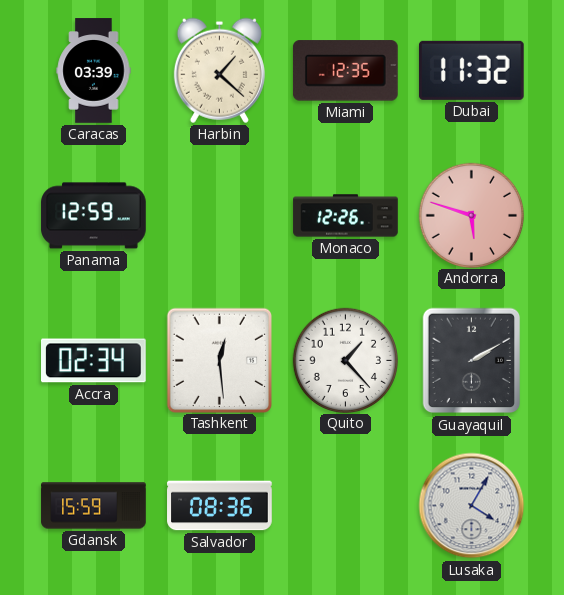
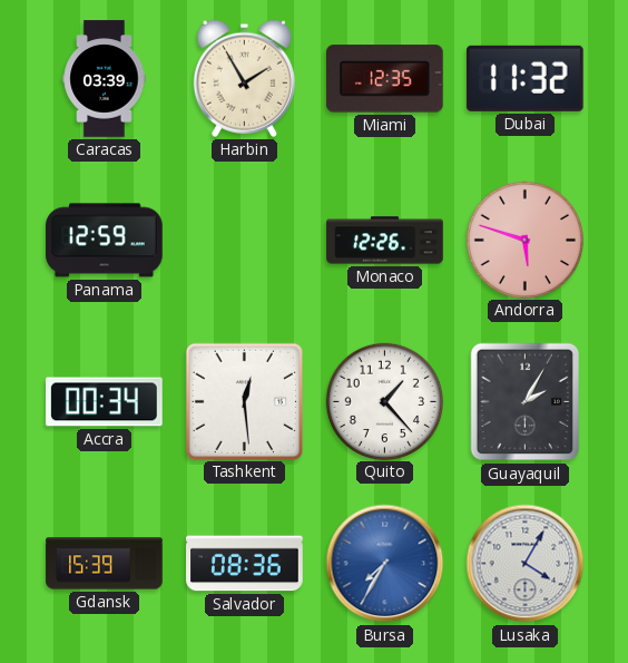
Harbin: 1:22 -> 1:55
Accra: 02:34 -> 00:34
Guayaquil: 2:10 -> 2:05
Gdansk: 15:59 -> 15:39
Bursa: none -> 7:35
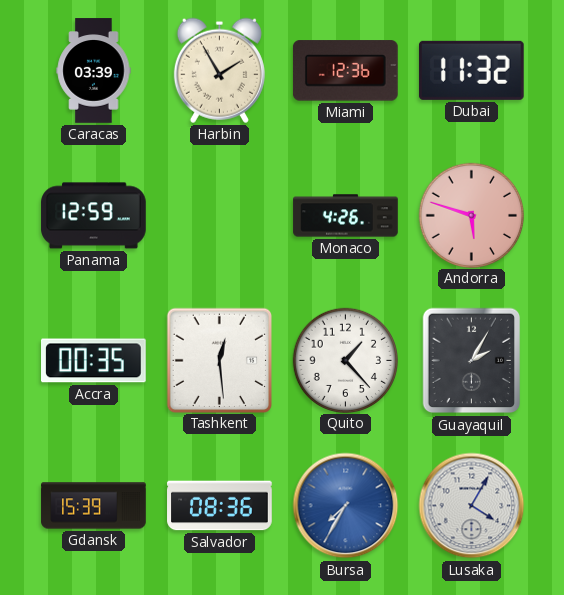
Miami: 12:35 -> 12:36
Monaco: 12:26 -> 4:26
Accra: 00:34 -> 00:35
